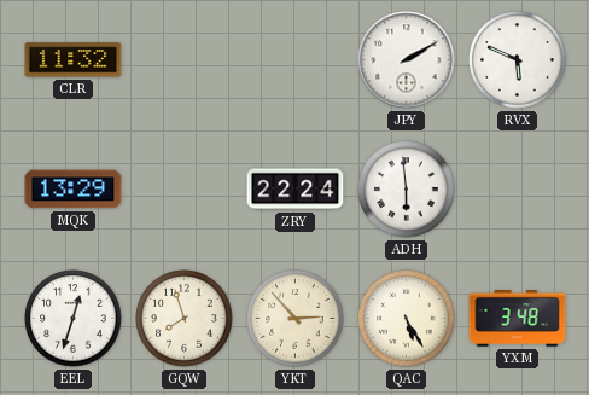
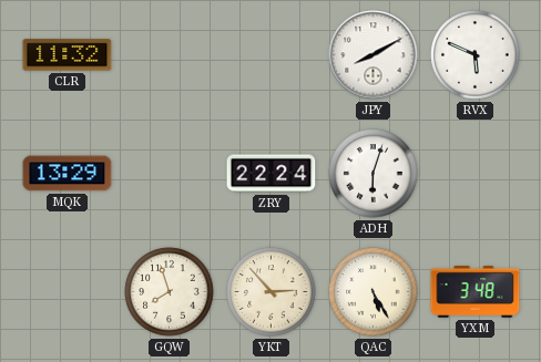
JPY: 2:10 -> 8:10
ADH: 5:59 -> 6:03
EEL: 12:33 -> none
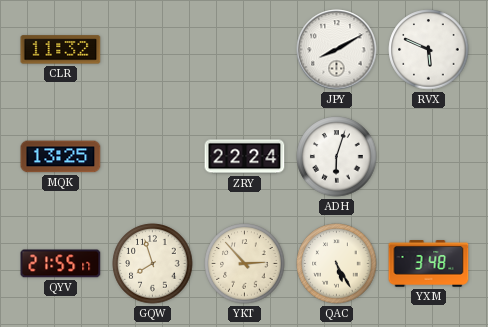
MQK: 13:29 -> 13:25
QYV: none -> 21:55
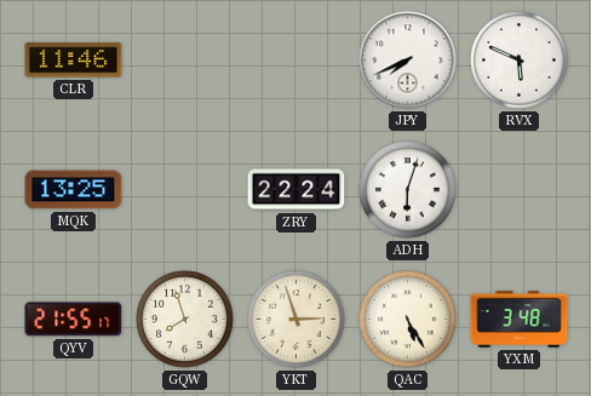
CLR: 11:32 -> 11:46
JPY: 8:10 -> 7:41
YKT: 2:53 -> 2:57
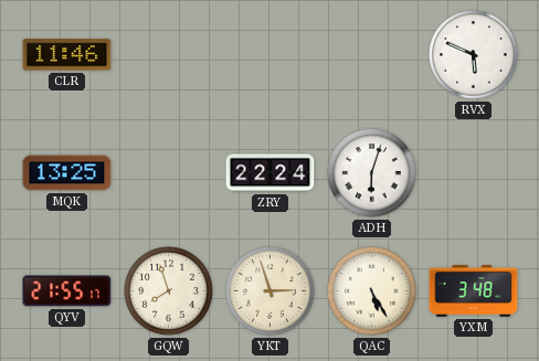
JPY: 7:41 -> none
